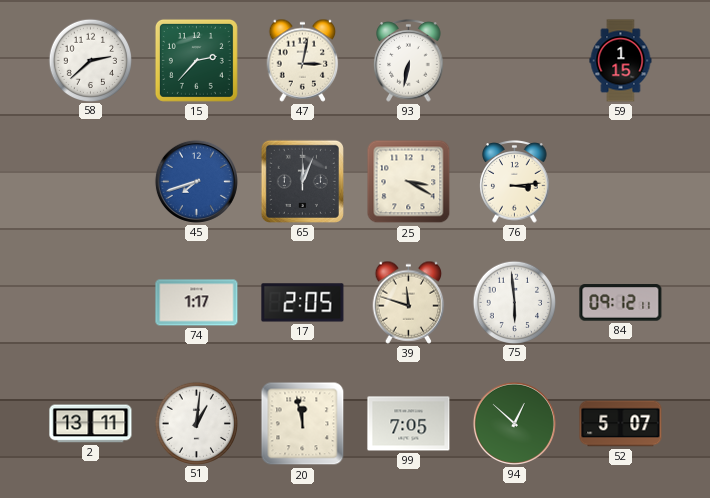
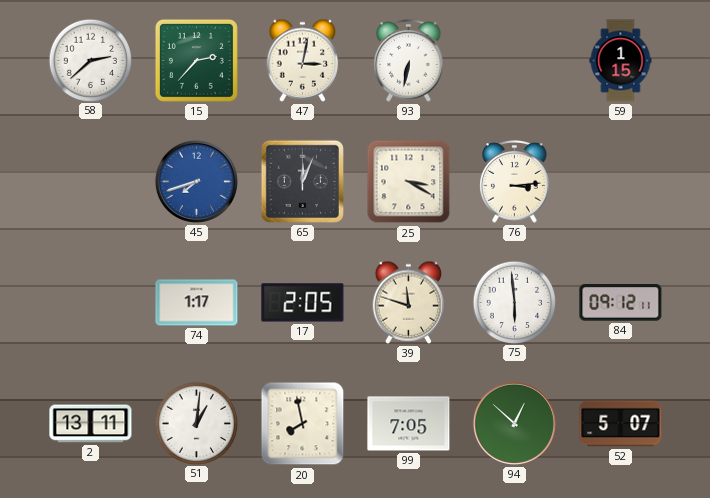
20: 11:58 -> 7:58
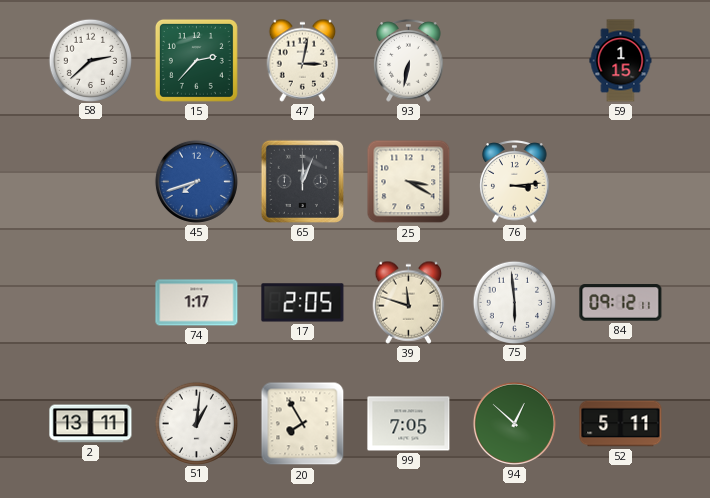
20: 7:58 -> 7:55
52: 5:07 -> 5:11
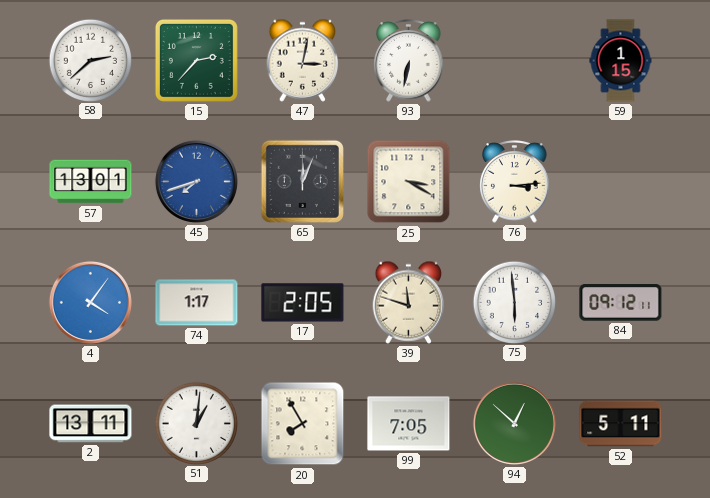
57: none -> 13:01
4: none -> 4:06
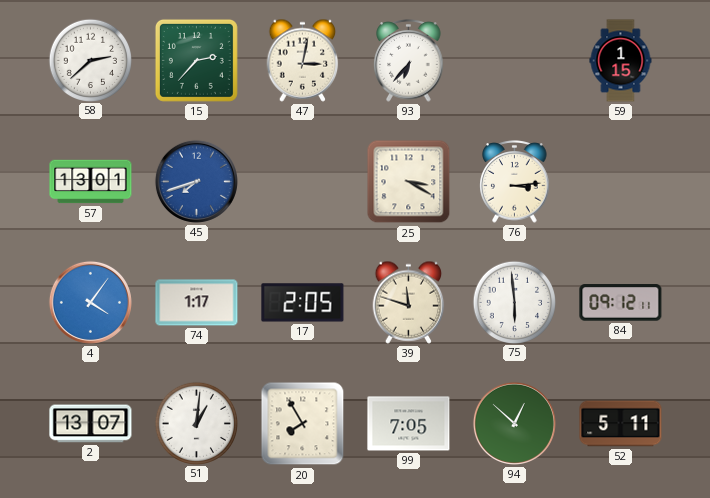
93: 6:32 -> 6:37
65: 12:04 -> none
2: 13:11 -> 13:07
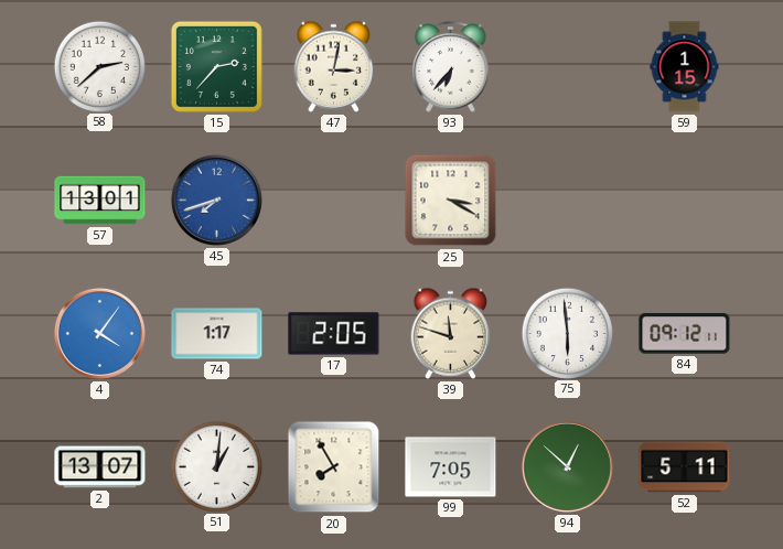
76: 3:14 -> none
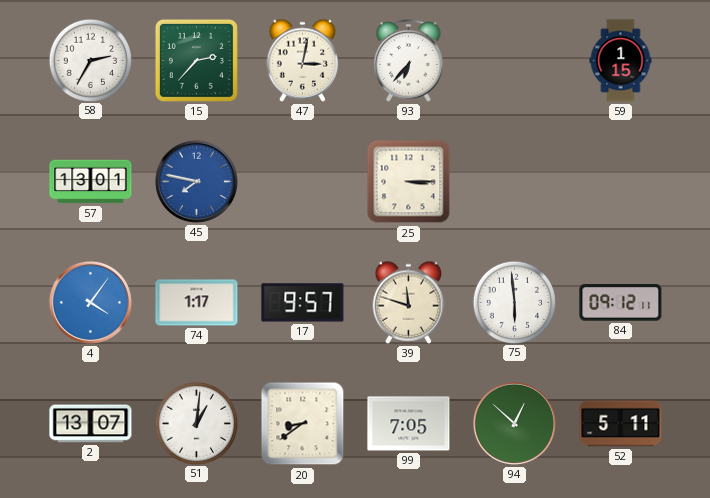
58: 2:38 -> 2:35
45: 7:42 -> 7:47
25: 3:20 -> 3:15
17: 2:05 -> 9:57
20: 7:55 -> 8:39
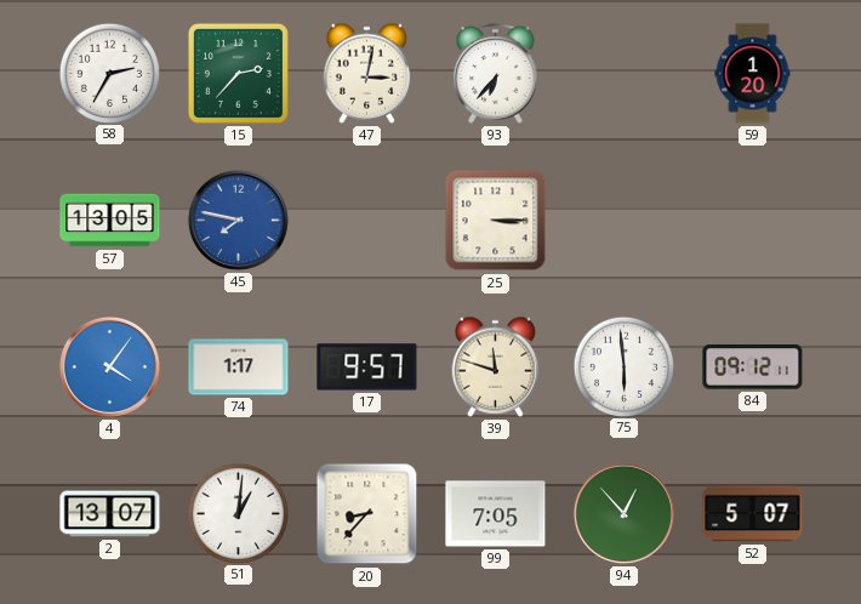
59: 1:15 -> 1:20
57: 13:01 -> 13:05
20: 8:39 -> 8:37
94: 12:52 -> 12:53
52: 5:11 -> 5:07
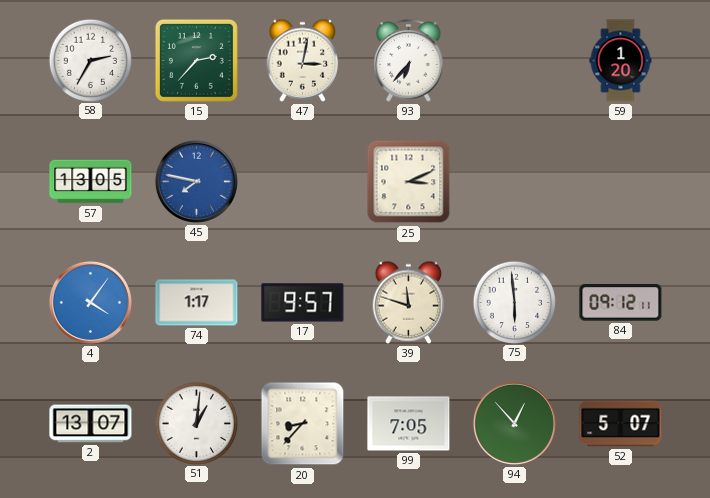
25: 3:15 -> 3:11
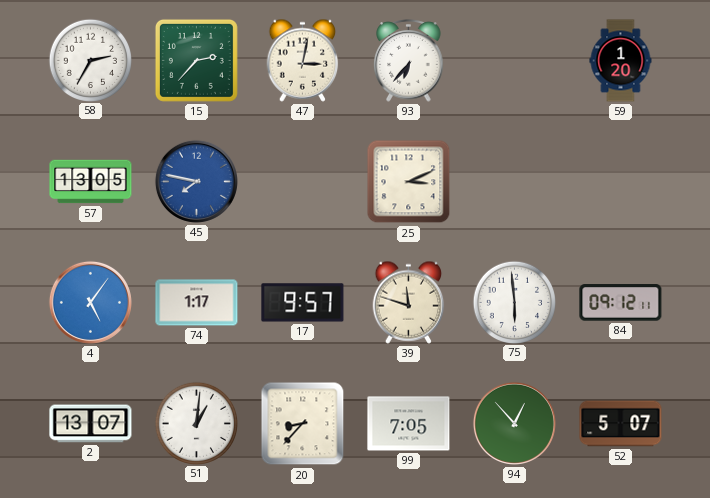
4: 4:06 -> 5:06
